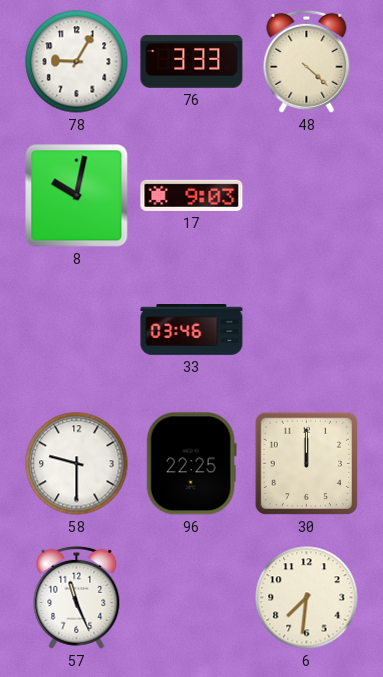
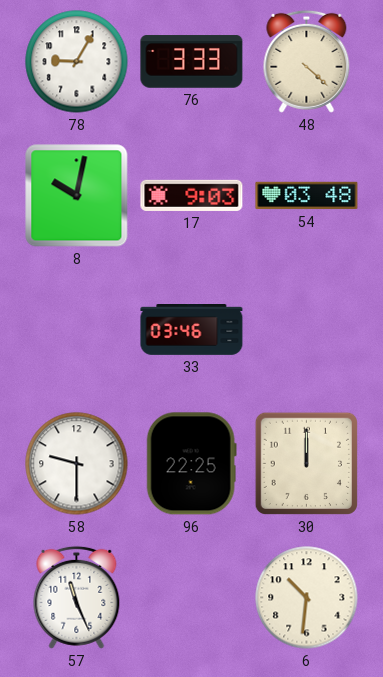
54: none -> 03:48
6: 7:31 -> 10:31
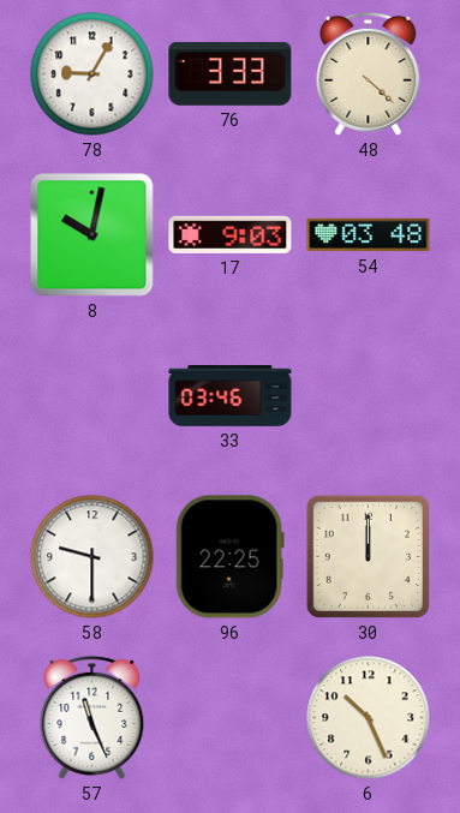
6: 10:31 -> 10:26
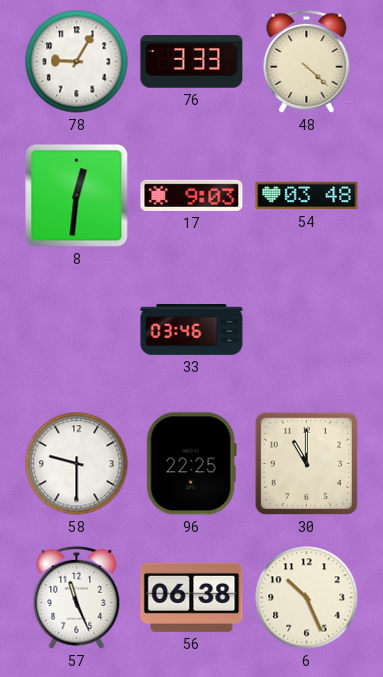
8: 10:02 -> 12:31
30: 12:00 -> 11:00
56: none -> 06:38
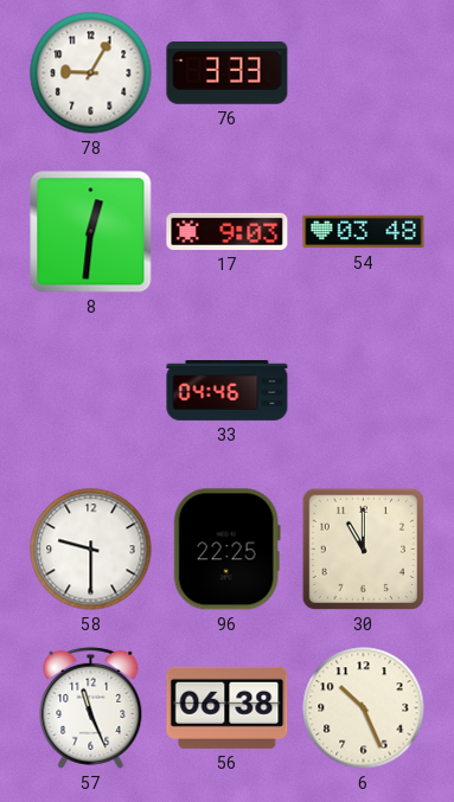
48: 4:22 -> none
33: 03:46 -> 04:46
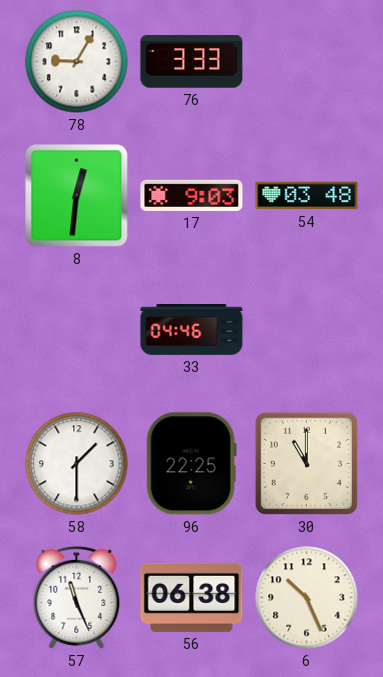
58: 9:30 -> 1:30
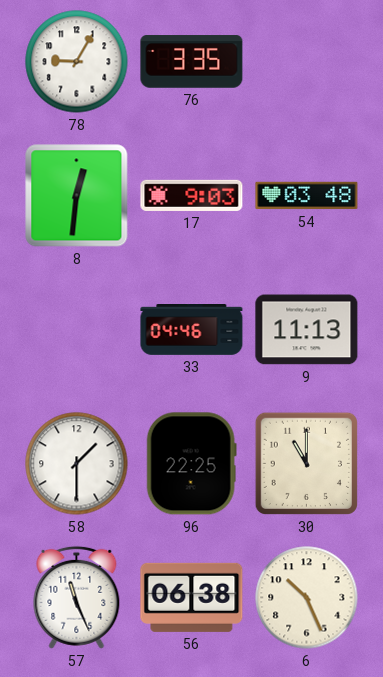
76: 3:33 -> 3:35
9: none -> 11:13
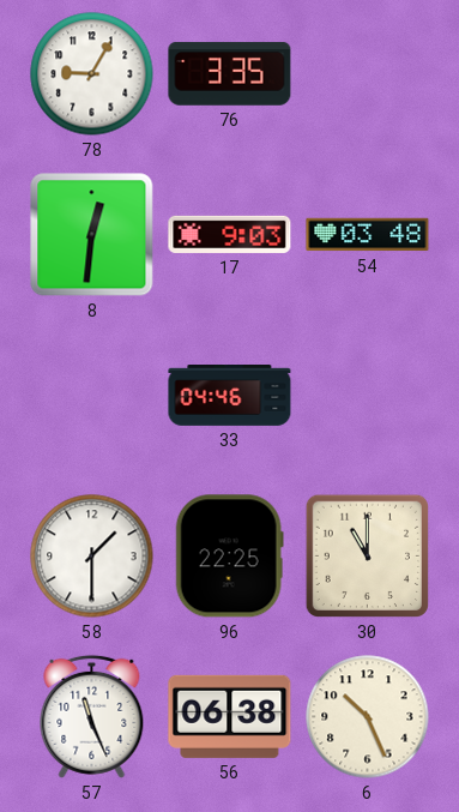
9: 11:13 -> none
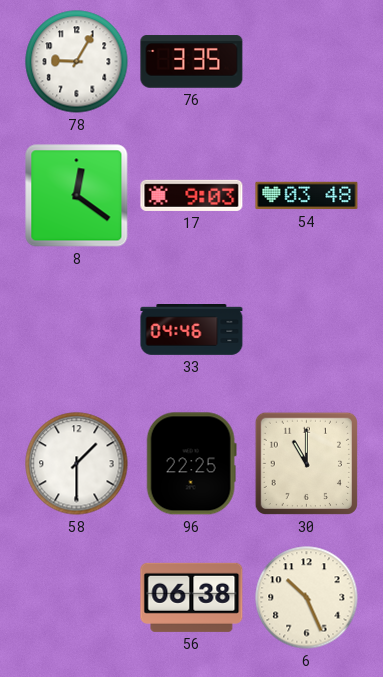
8: 12:31 -> 12:21
57: 11:26 -> none
